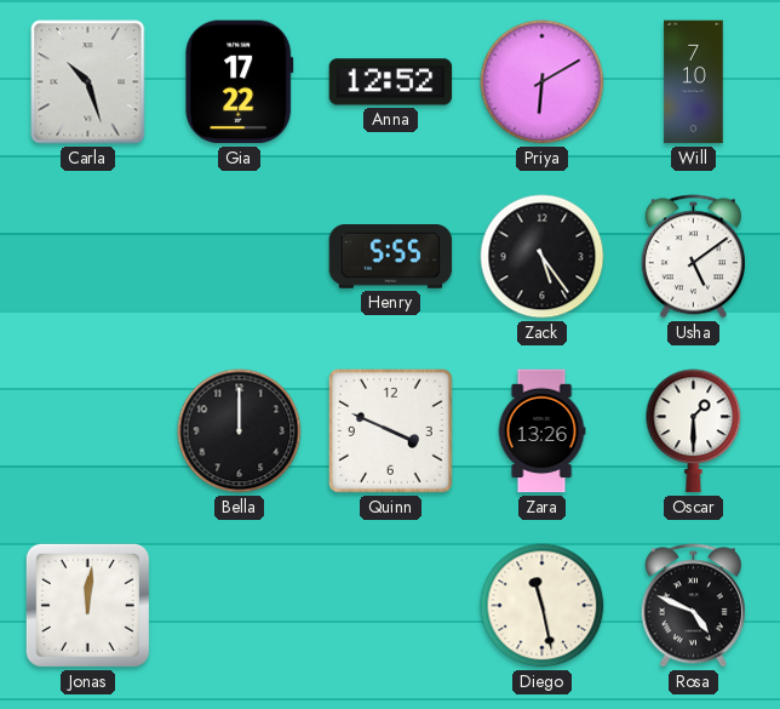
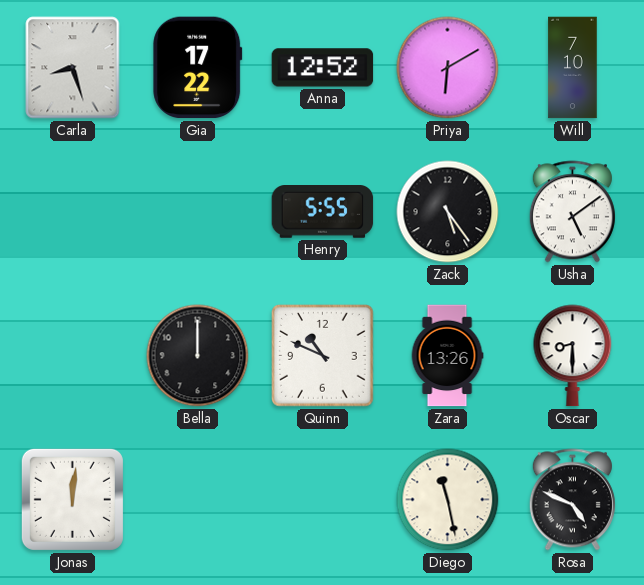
Carla: 10:27 -> 8:27
Quinn: 3:49 -> 10:49
Oscar: 1:30 -> 8:30
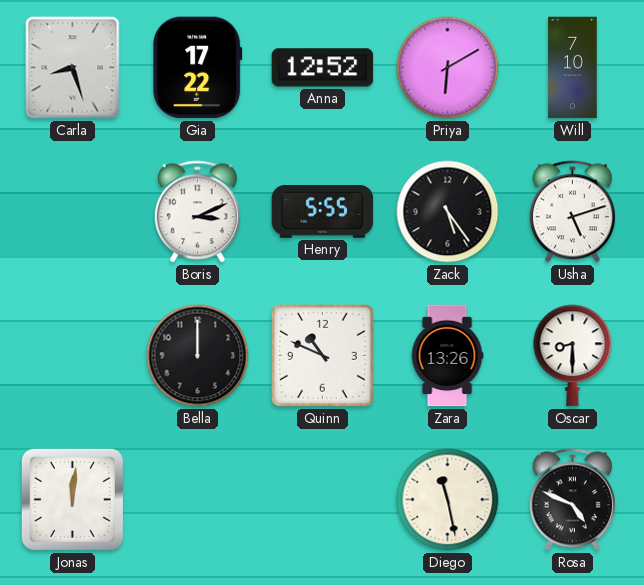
Boris: none -> 3:11
Usha: 5:09 -> 5:12
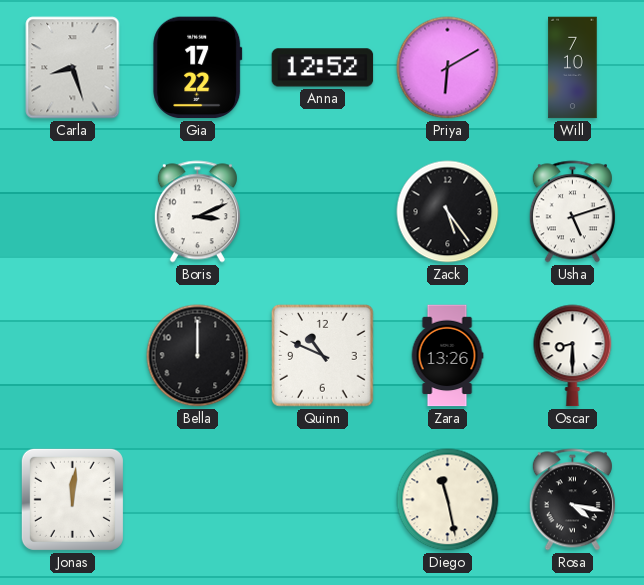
Henry: 5:55 -> none
Rosa: 4:49 -> 4:17
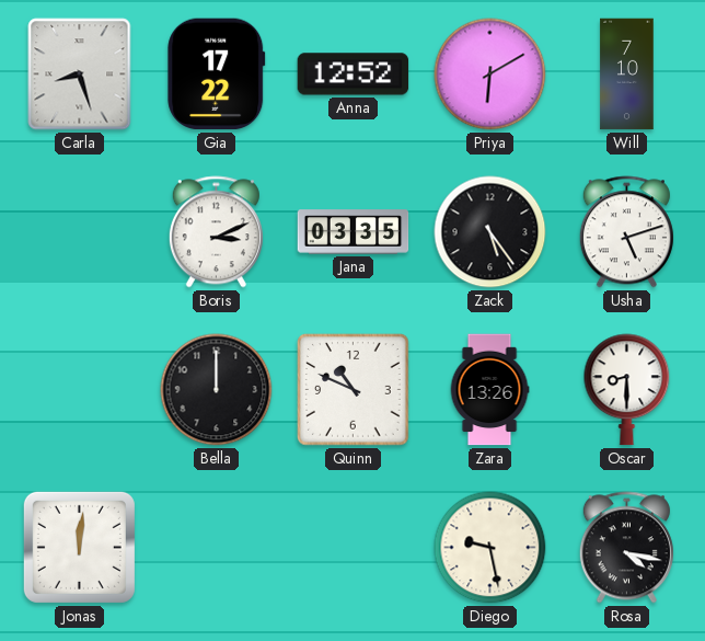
Jana: none -> 03:35
Diego: 11:28 -> 9:28
